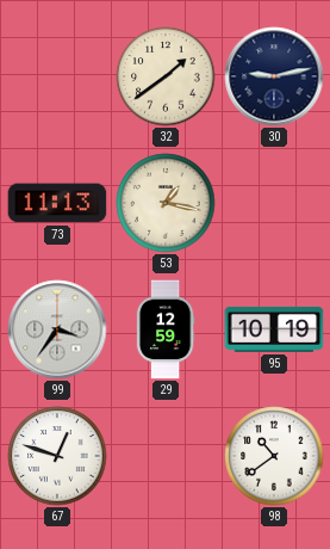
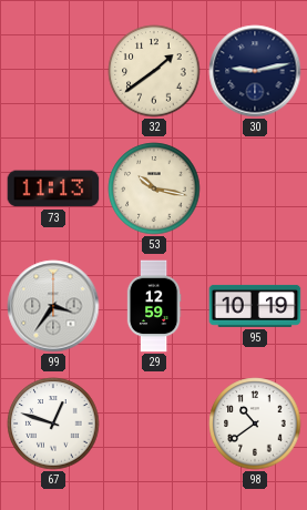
53: 1:17 -> 10:17
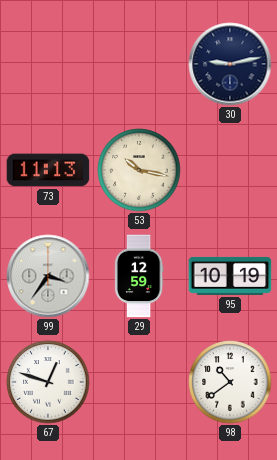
32: 1:39 -> none
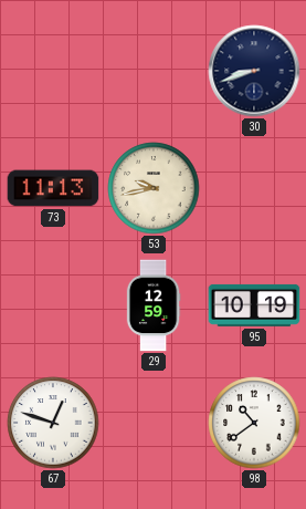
30: 9:13 -> 8:42
53: 10:17 -> 9:43
99: 3:36 -> none
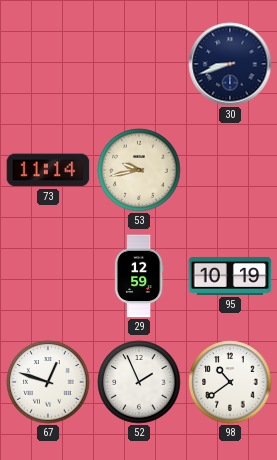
73: 11:13 -> 11:14
52: none -> 1:56
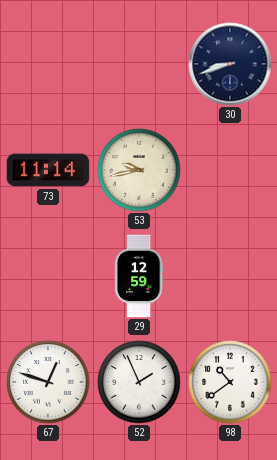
95: 10:19 -> none
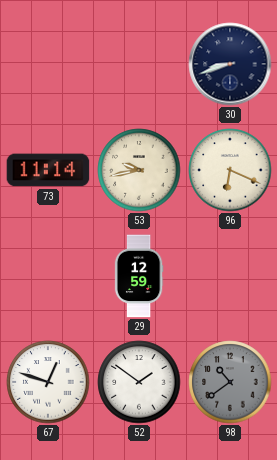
96: none -> 6:19
52: 1:56 -> 1:51
98 dial: white -> grey
